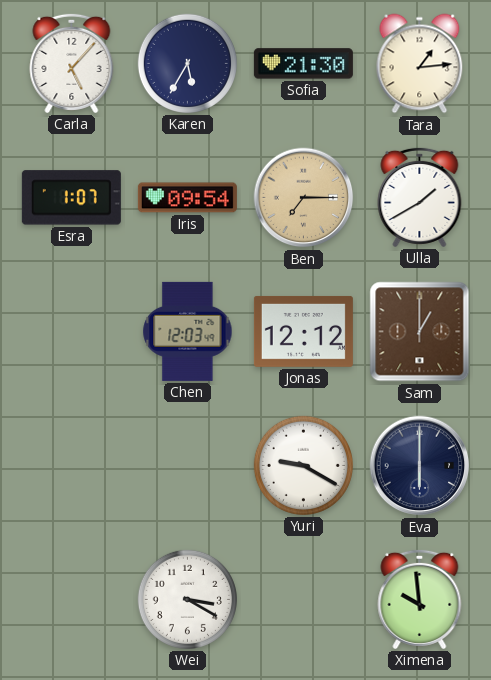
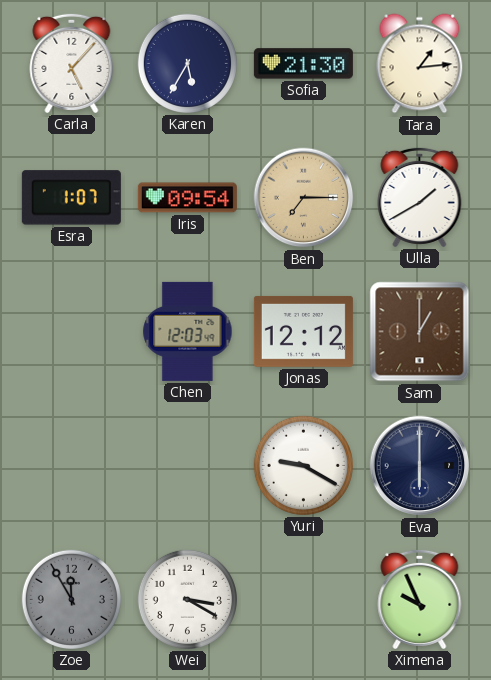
Zoe: none -> 11:55
Ximena: 9:59 -> 9:56
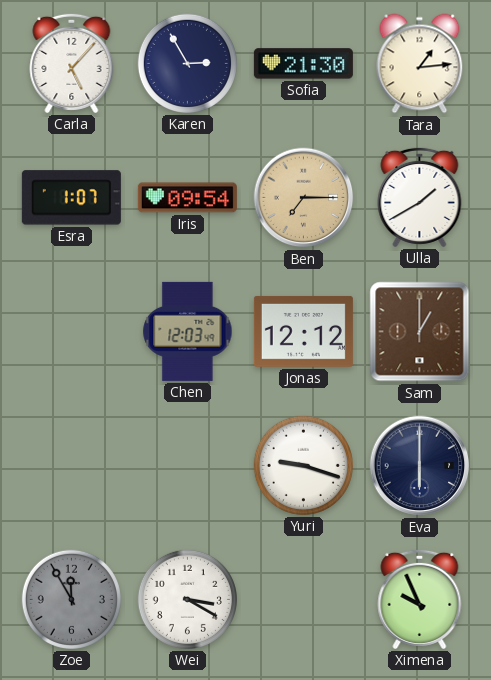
Karen: 5:35 -> 2:55
Yuri: 9:20 -> 9:18
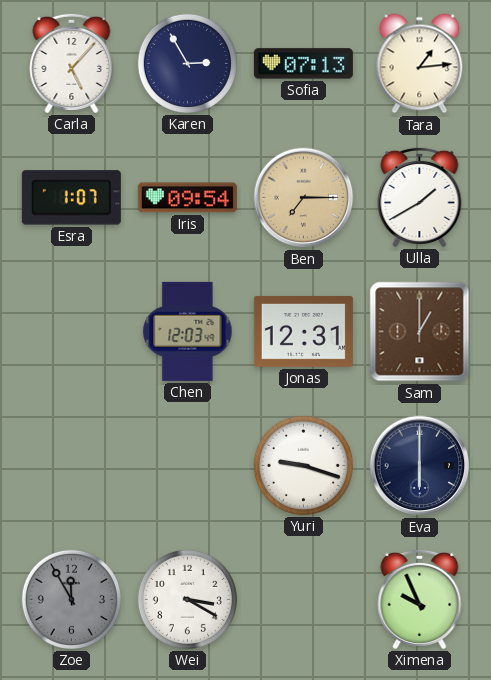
Sofia: 21:30 -> 07:13
Jonas: 12:12 -> 12:31
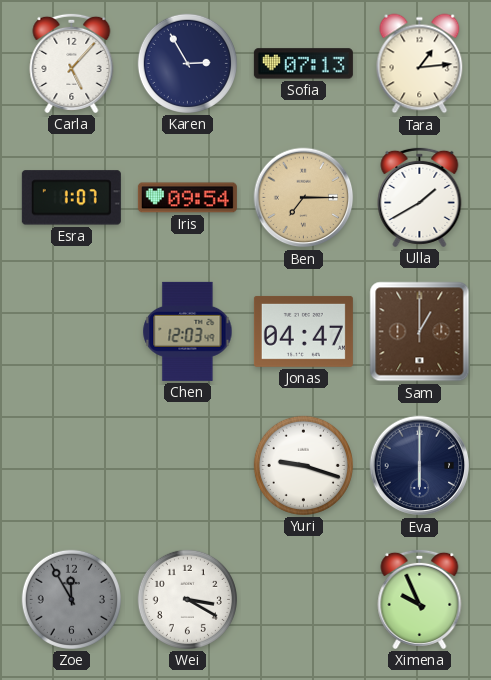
Jonas: 12:31 -> 04:47
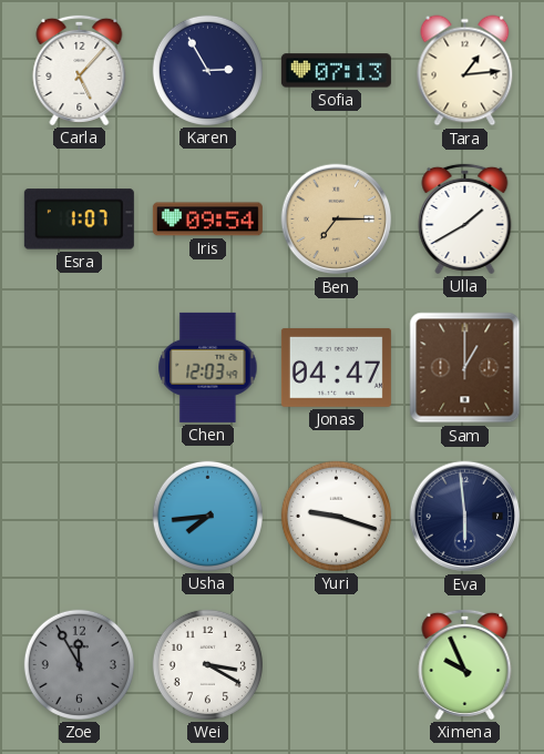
Usha: none -> 7:44
Eva: 6:00 -> 5:59
